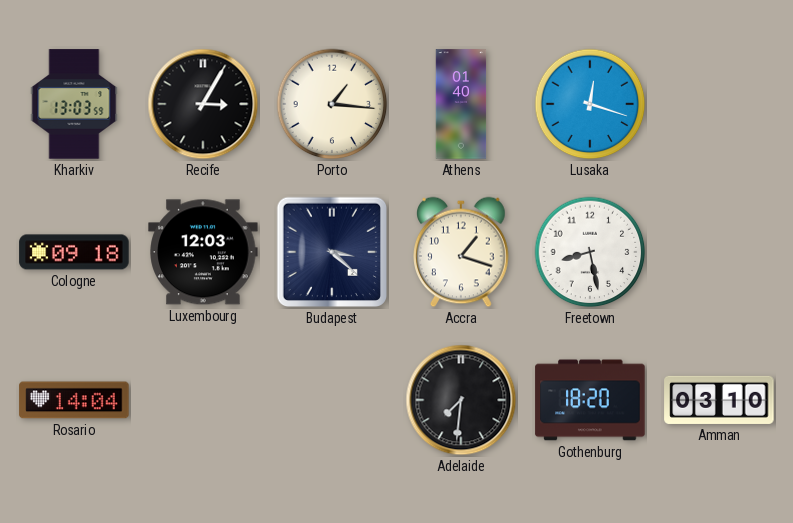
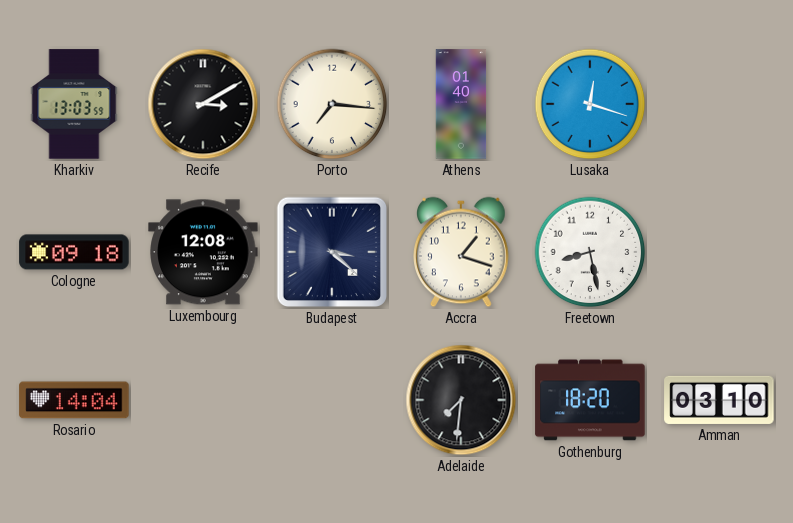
Recife: 3:05 -> 3:10
Porto: 1:16 -> 7:16
Luxembourg: 12:03 -> 12:08
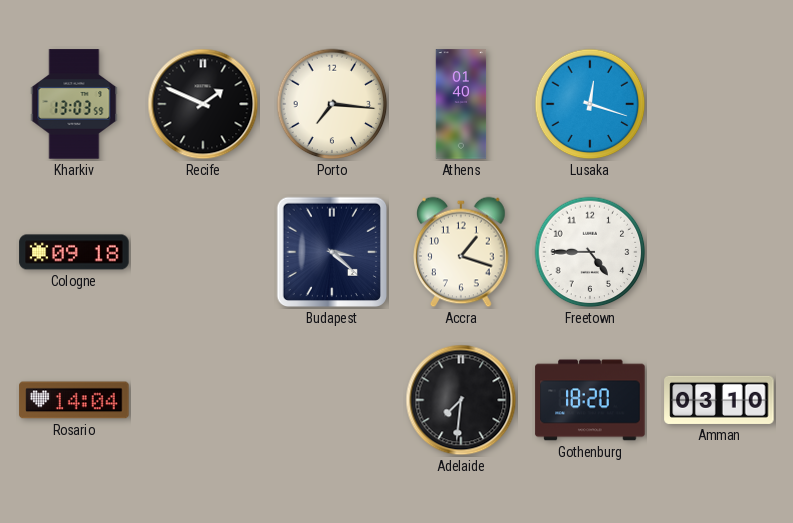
Recife: 3:10 -> 1:49
Luxembourg: 12:08 -> none
Freetown: 8:28 -> 4:45
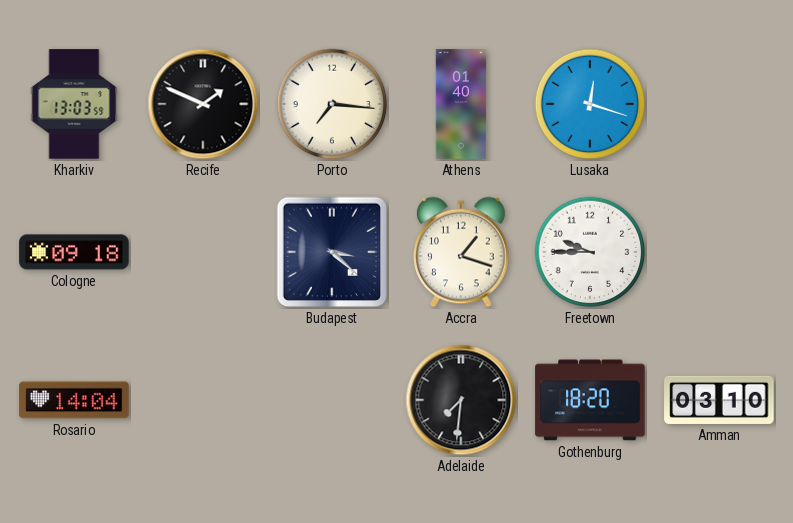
Freetown: 4:45 -> 9:45
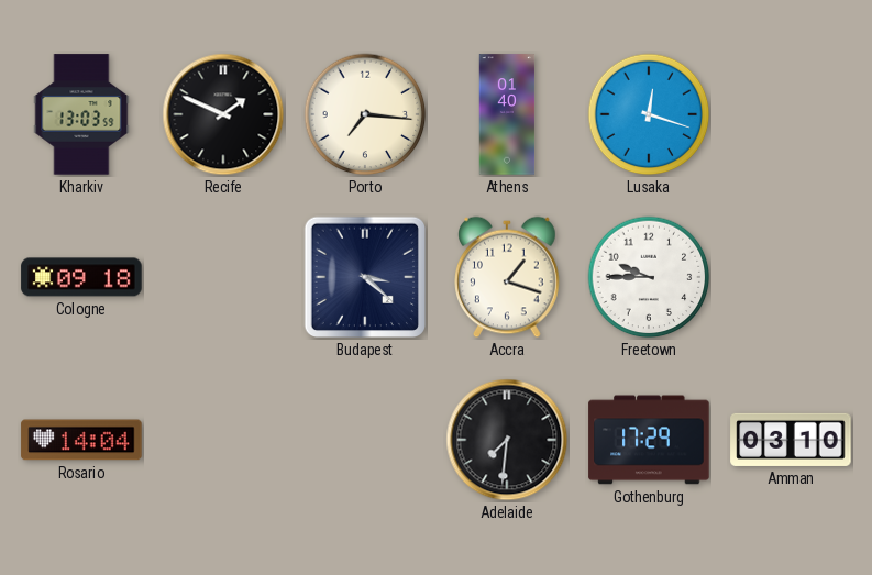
Gothenburg: 18:20 -> 17:29
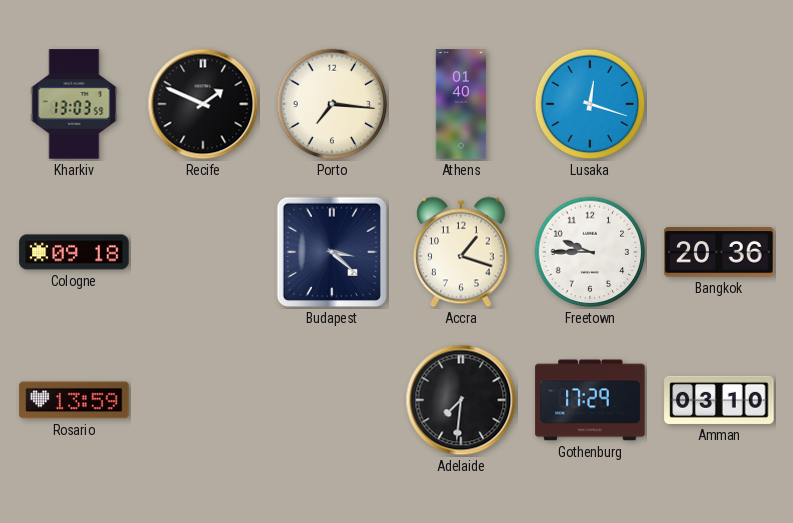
Bangkok: none -> 20:36
Rosario: 14:04 -> 13:59
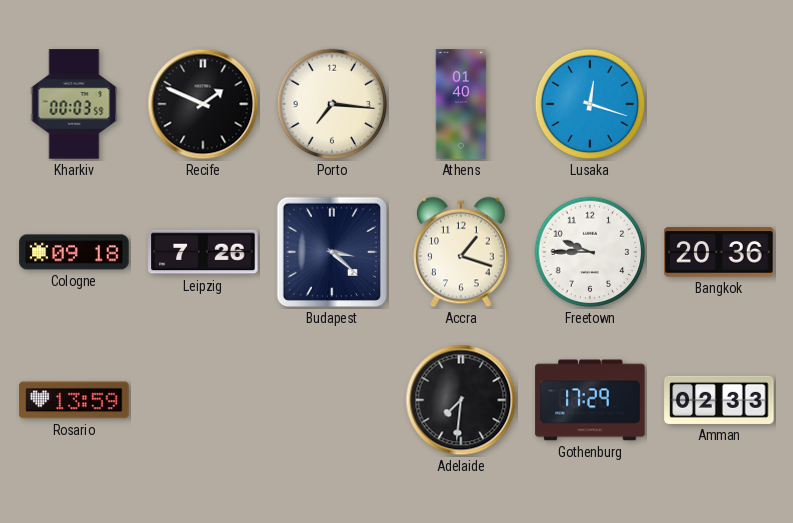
Kharkiv: 13:03 -> 00:03
Leipzig: none -> 7:26
Amman: 03:10 -> 02:33
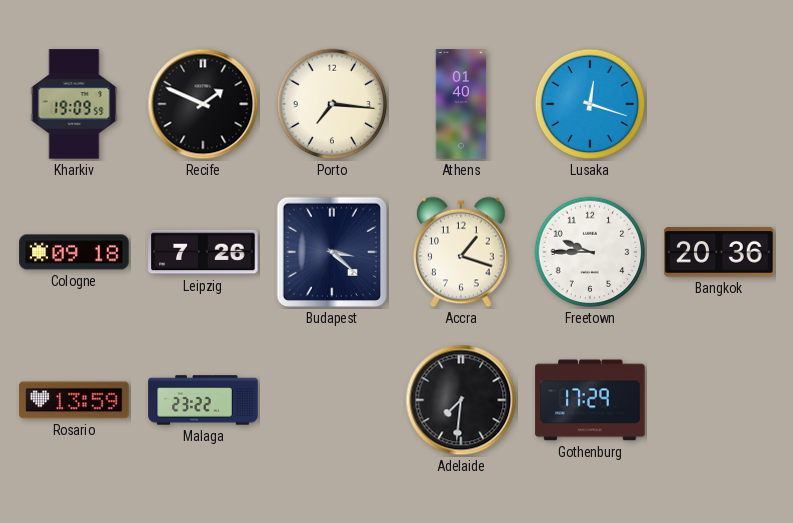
Kharkiv: 00:03 -> 19:09
Malaga: none -> 23:22
Amman: 02:33 -> none
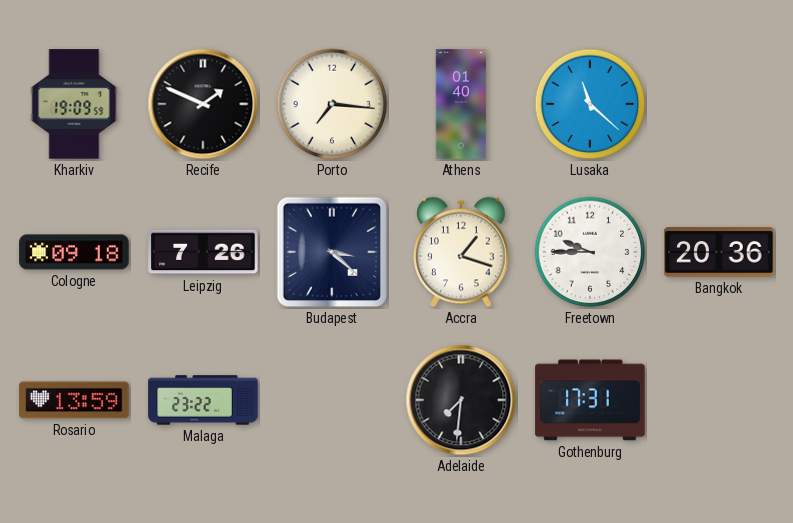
Lusaka: 12:18 -> 11:22
Gothenburg: 17:29 -> 17:31
